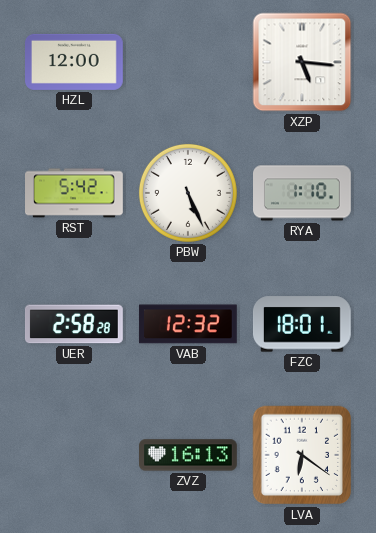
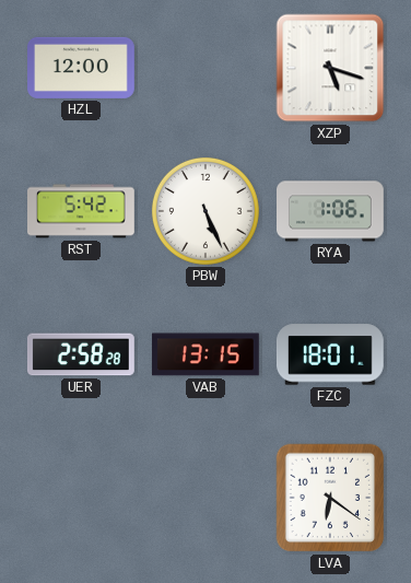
XZP: 5:16 -> 5:18
RYA: 1:10 -> 1:06
VAB: 12:32 -> 13:15
ZVZ: 16:13 -> none
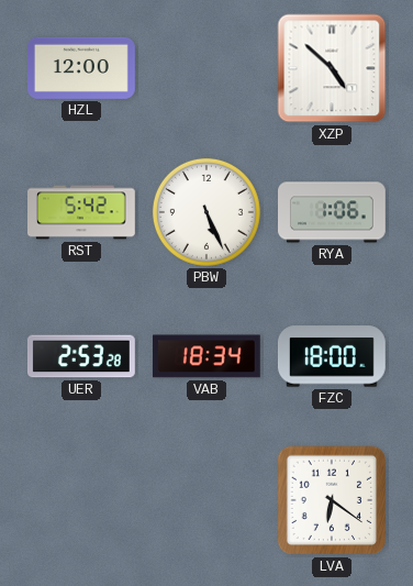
XZP: 5:18 -> 4:52
UER: 2:58 -> 2:53
VAB: 13:15 -> 18:34
FZC: 18:01 -> 18:00
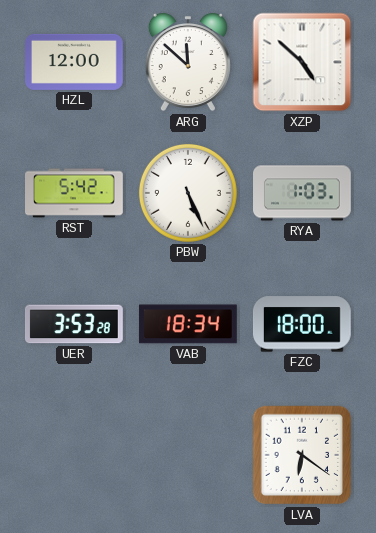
ARG: none -> 11:52
RYA: 1:06 -> 1:03
UER: 2:53 -> 3:53
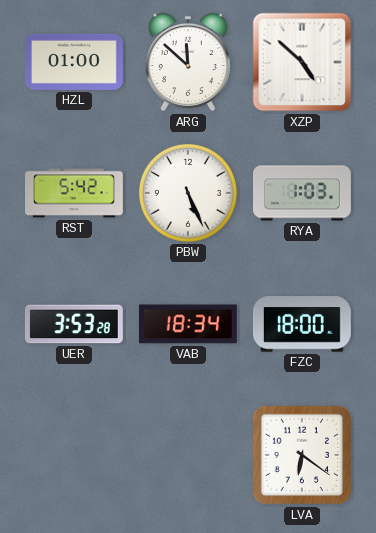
HZL: 12:00 -> 01:00
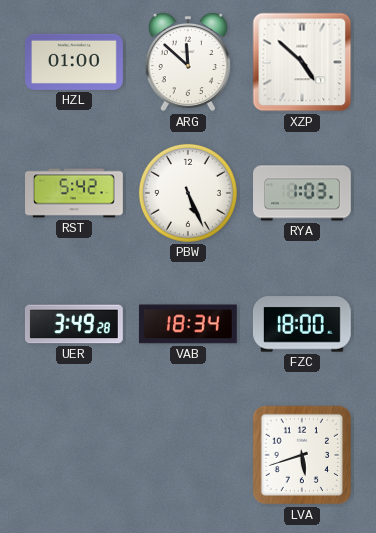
UER: 3:53 -> 3:49
LVA: 6:21 -> 5:42
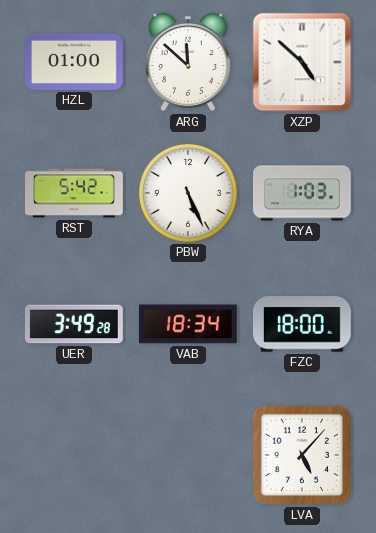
LVA: 5:42 -> 5:07
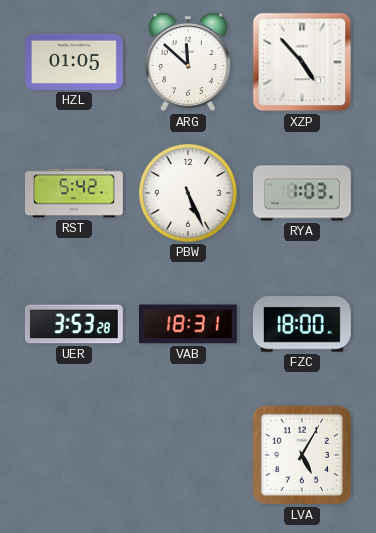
HZL: 01:00 -> 01:05
XZP: 4:52 -> 4:53
UER: 3:49 -> 3:53
VAB: 18:34 -> 18:31
LVA: 5:07 -> 5:05
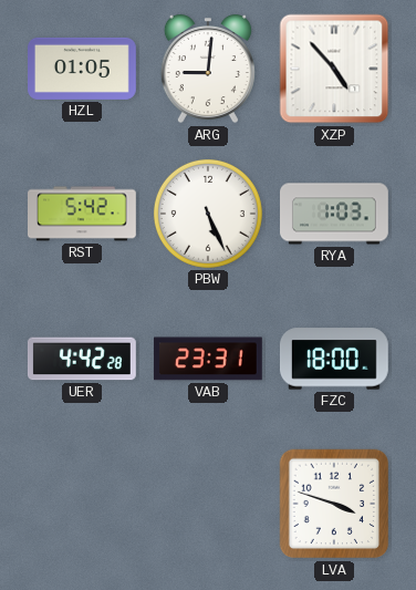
ARG: 11:52 -> 9:01
UER: 3:53 -> 4:42
VAB: 18:31 -> 23:31
LVA: 5:05 -> 3:48
